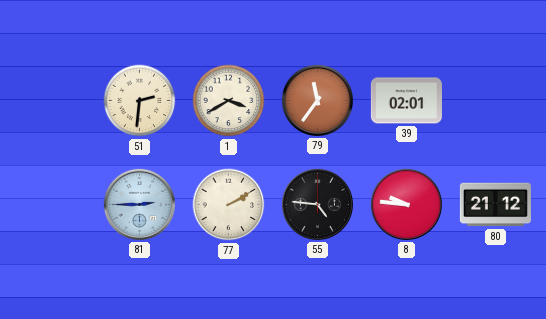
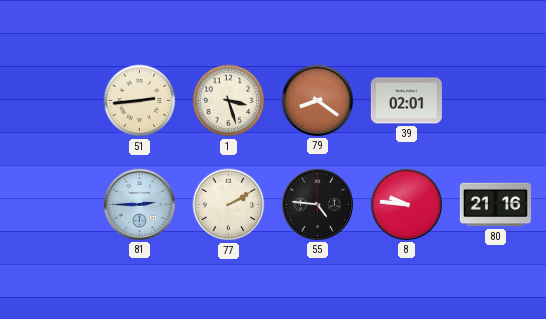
51: 2:31 -> 2:44
1: 3:40 -> 3:27
79: 11:36 -> 8:21
80: 21:12 -> 21:16
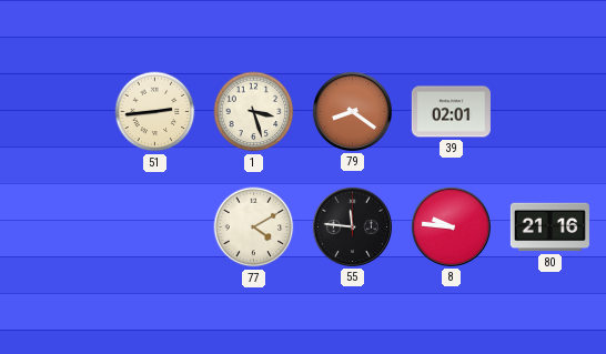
81: 2:45 -> none
77: 2:10 -> 4:10
55: 4:46 -> 11:46
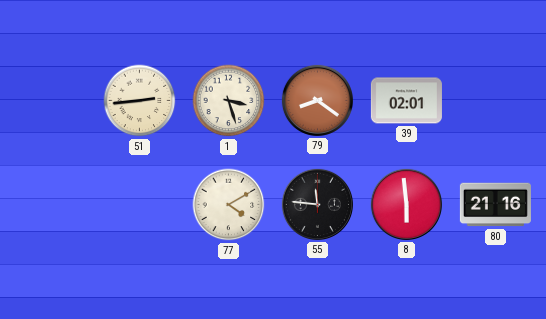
8: 9:46 -> 5:59
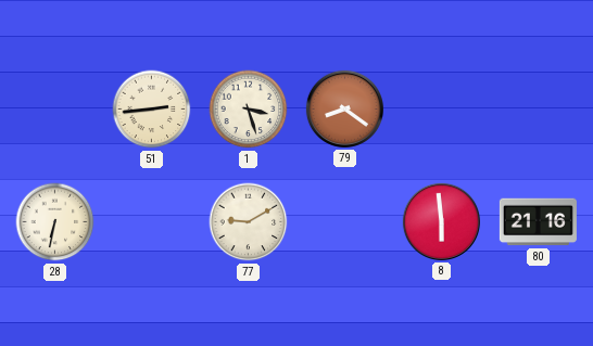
39: 02:01 -> none
28: none -> 6:32
77: 4:10 -> 9:10
55: 11:46 -> none
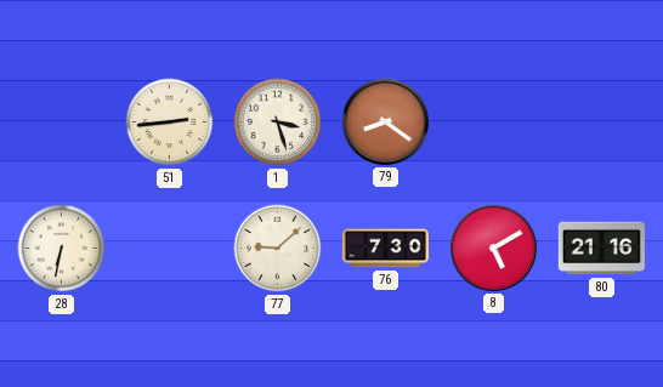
77: 9:10 -> 9:08
76: none -> 7:30
8: 5:59 -> 5:10
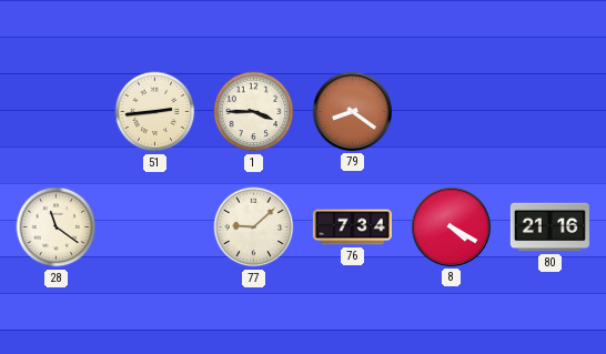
1: 3:27 -> 3:45
28: 6:32 -> 11:21
76: 7:30 -> 7:34
8: 5:10 -> 4:20
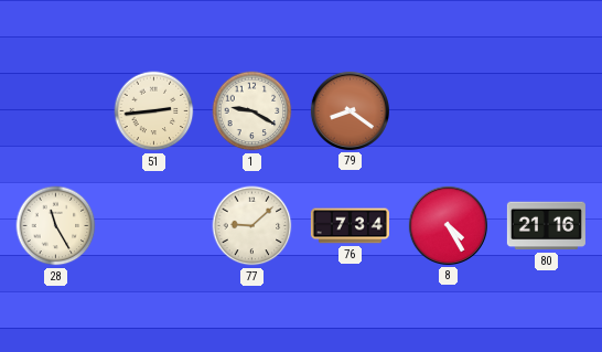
1: 3:45 -> 9:20
28: 11:21 -> 11:25
8: 4:20 -> 4:25
